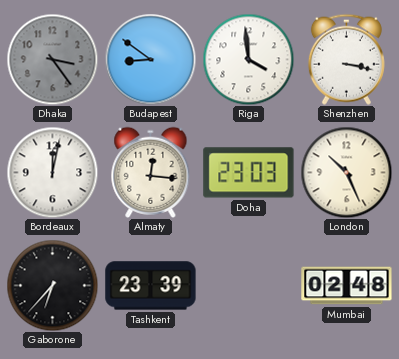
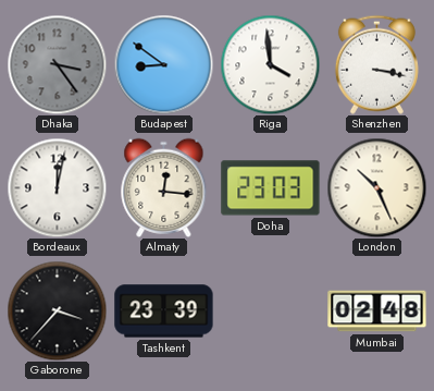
Gaborone: 6:37 -> 3:37
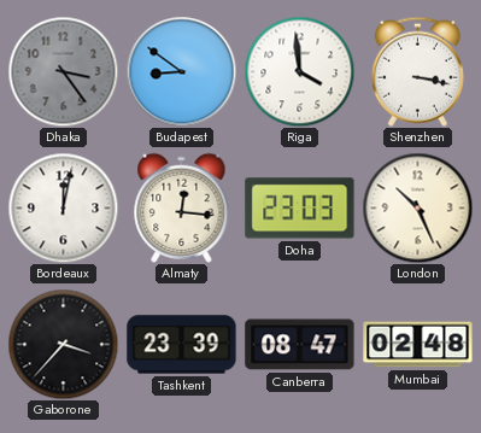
Canberra: none -> 08:47
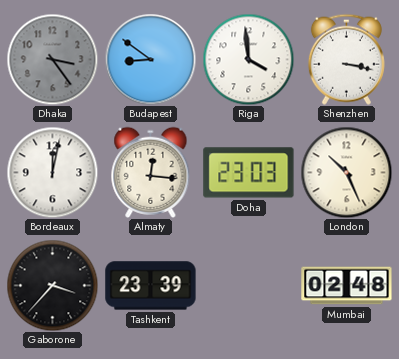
Canberra: 08:47 -> none
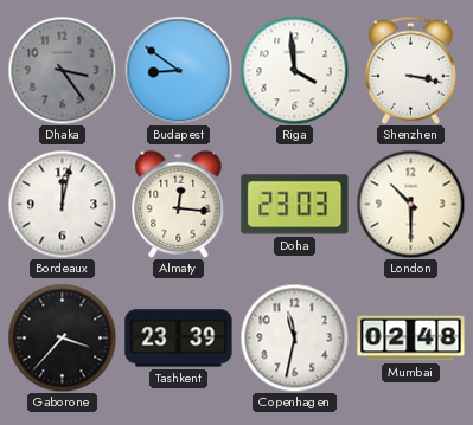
London: 10:26 -> 10:30
Copenhagen: none -> 11:32
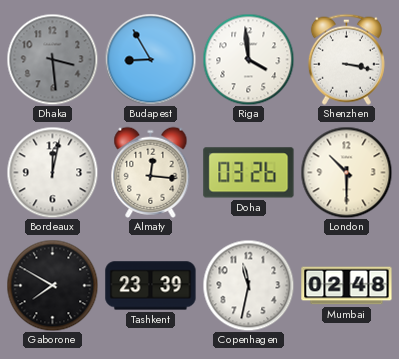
Dhaka: 3:24 -> 3:29
Budapest: 8:51 -> 8:55
Doha: 23:03 -> 03:26
Gaborone: 3:37 -> 7:50
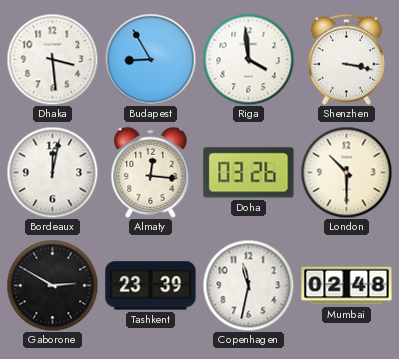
Dhaka dial: grey -> white
Gaborone: 7:50 -> 2:50
